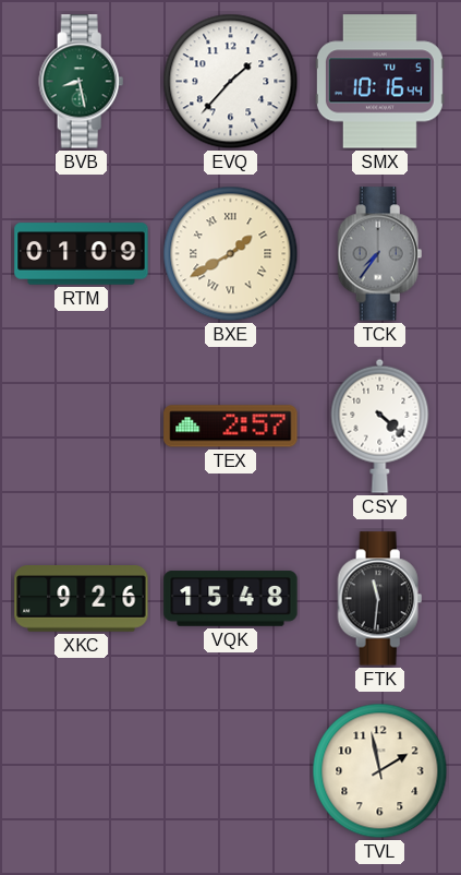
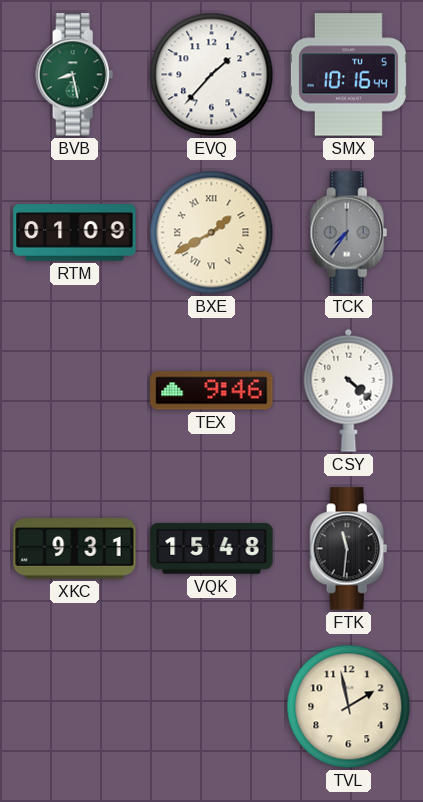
TEX: 2:57 -> 9:46
XKC: 9:26 -> 9:31
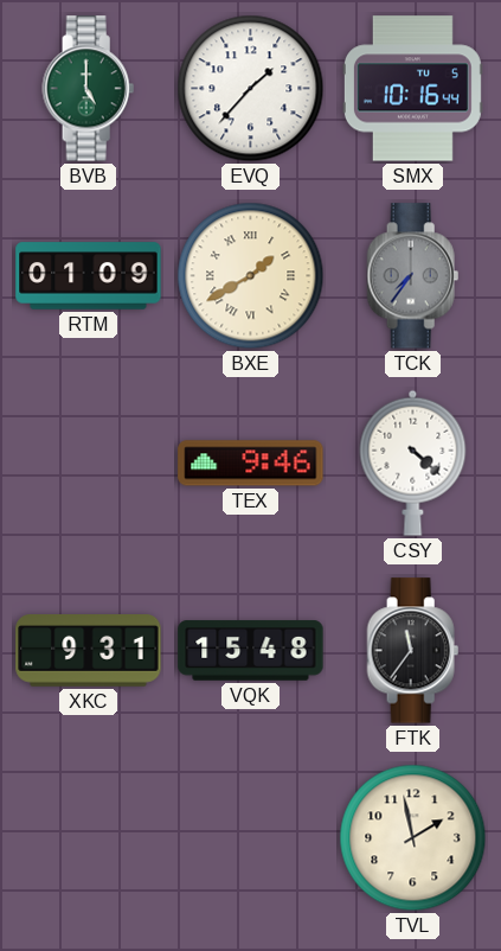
BVB: 8:28 -> 5:00
FTK: 11:31 -> 11:36
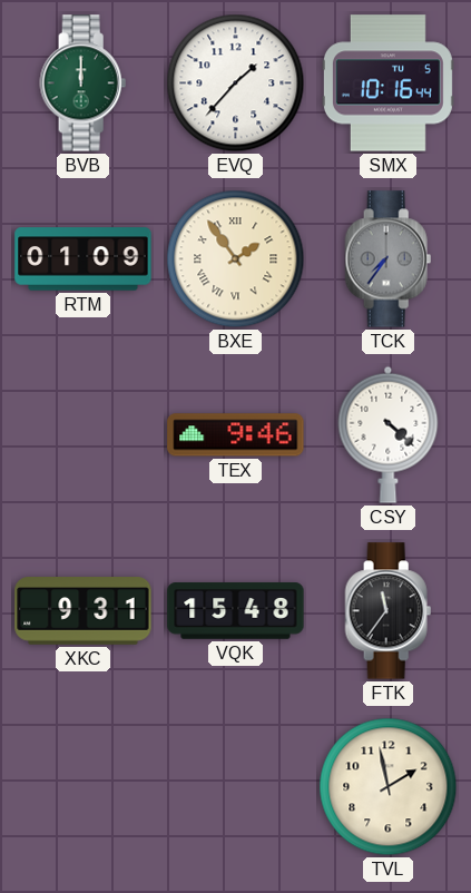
BVB: 5:00 -> 12:00
BXE: 1:40 -> 1:54
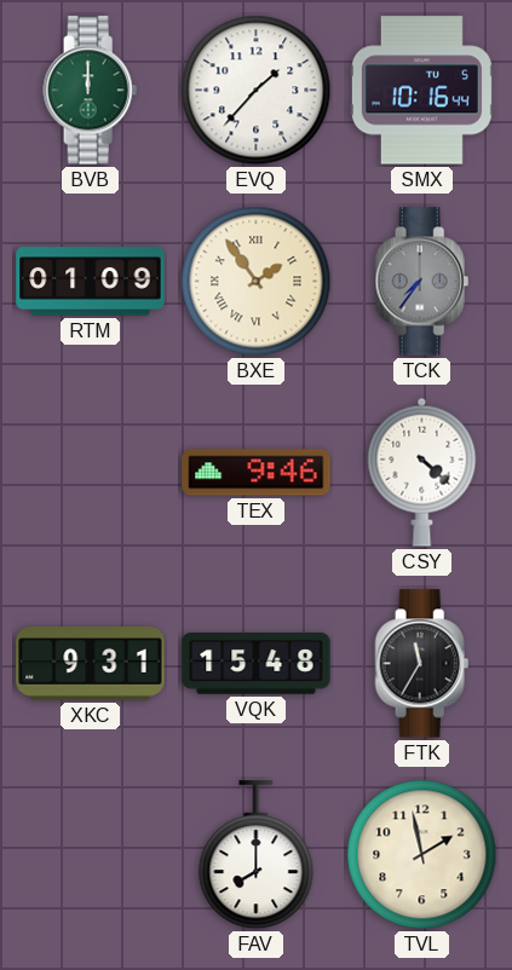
FTK: 11:36 -> 11:35
FAV: none -> 8:00
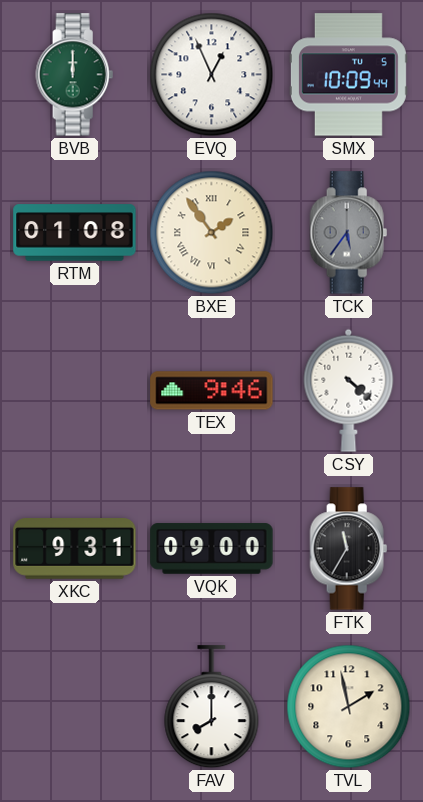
EVQ: 1:37 -> 12:56
SMX: 10:16 -> 10:09
RTM: 01:09 -> 01:08
TCK: 7:36 -> 5:36
VQK: 15:48 -> 09:00
